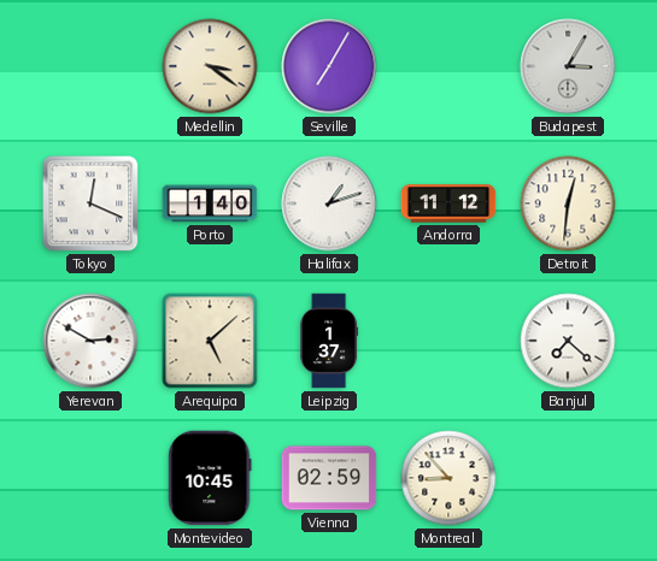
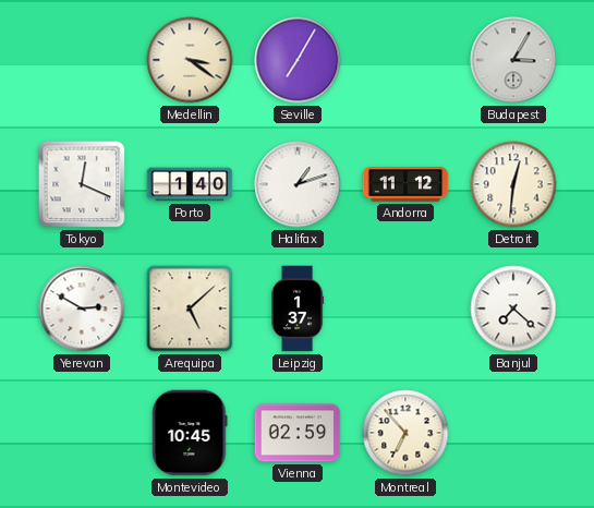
Montreal: 8:53 -> 6:53
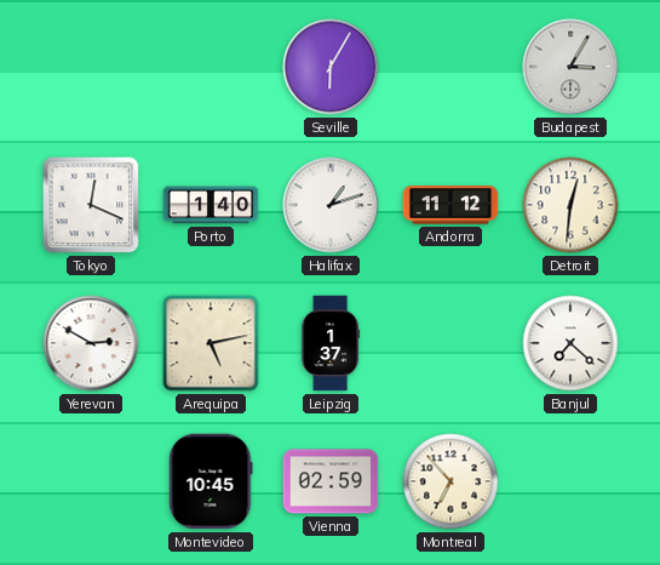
Medellin: 3:21 -> none
Seville: 7:05 -> 6:05
Arequipa: 5:08 -> 5:13
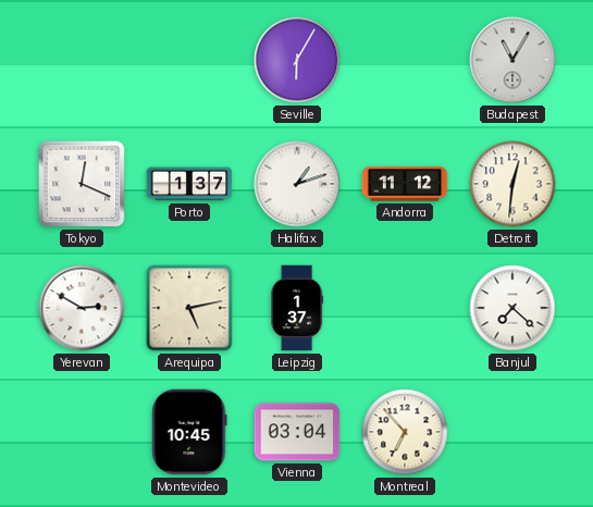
Budapest: 3:05 -> 11:05
Porto: 1:40 -> 1:37
Vienna: 02:59 -> 03:04
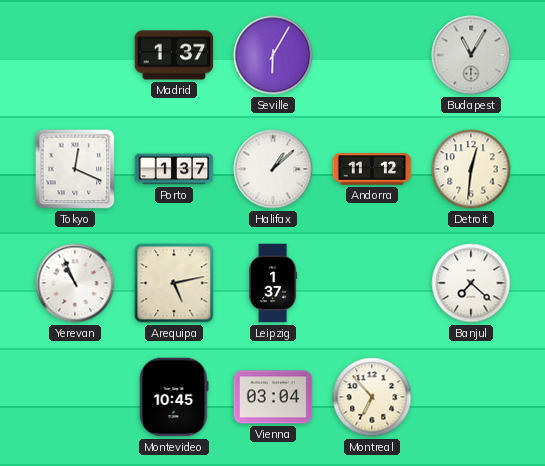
Madrid: none -> 1:37
Halifax: 1:12 -> 1:08
Yerevan: 2:50 -> 10:56
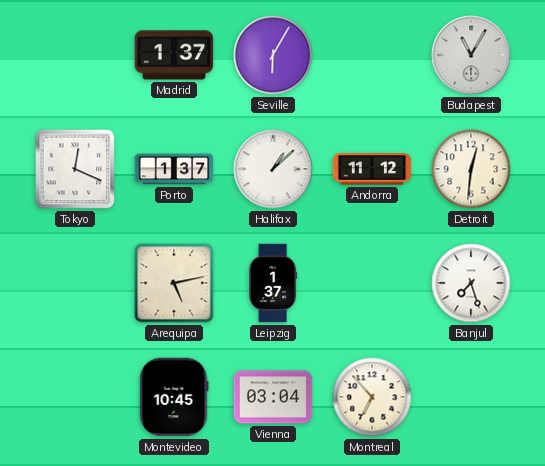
Yerevan: 10:56 -> none
Banjul: 7:22 -> 7:27
